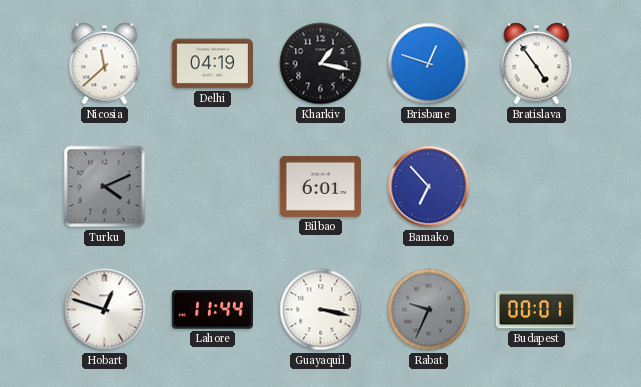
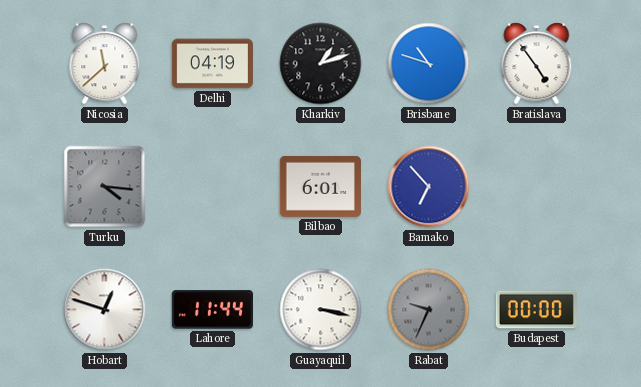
Kharkiv: 1:17 -> 1:12
Brisbane: 12:48 -> 10:48
Turku: 4:11 -> 4:16
Budapest: 00:01 -> 00:00
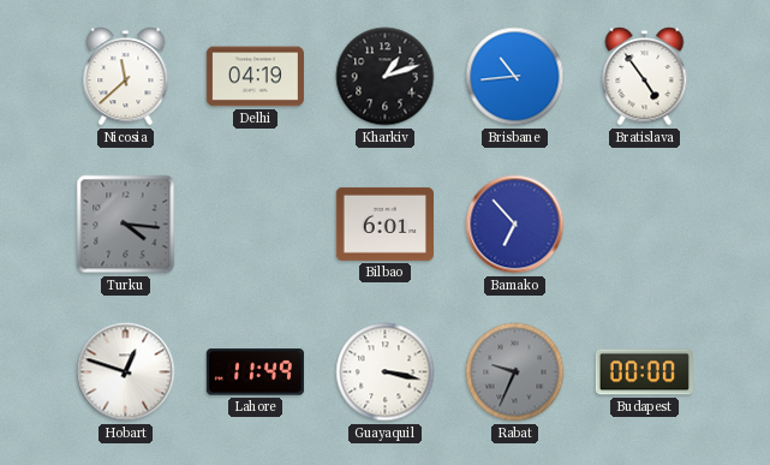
Brisbane: 10:48 -> 10:44
Lahore: 11:44 -> 11:49
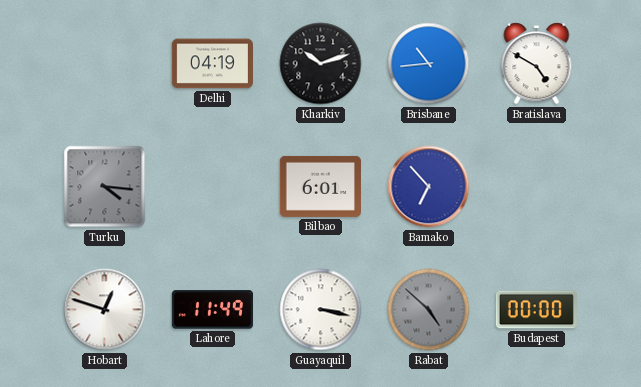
Nicosia: 11:38 -> none
Kharkiv: 1:12 -> 10:12
Bratislava: 4:54 -> 4:50
Rabat: 9:34 -> 4:52
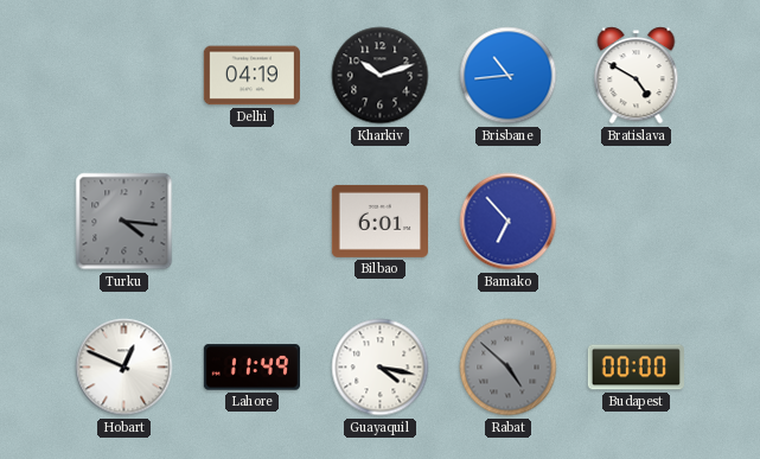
Hobart: 12:48 -> 12:49
Guayaquil: 3:17 -> 4:17
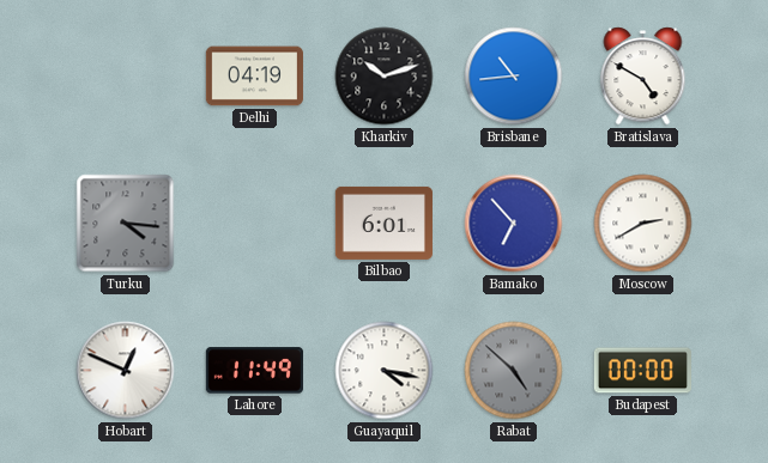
Moscow: none -> 2:40
